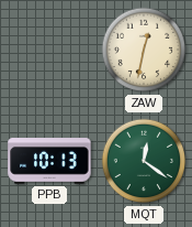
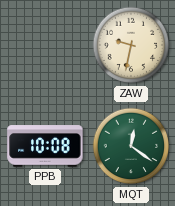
ZAW: 12:32 -> 9:32
PPB: 10:13 -> 10:08
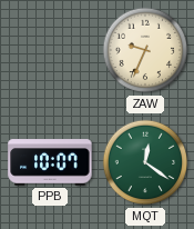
ZAW: 9:32 -> 9:34
PPB: 10:08 -> 10:07
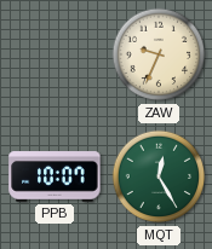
MQT: 12:21 -> 12:25
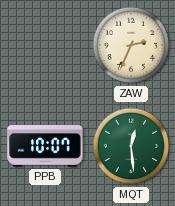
ZAW: 9:34 -> 2:34
MQT: 12:25 -> 12:29
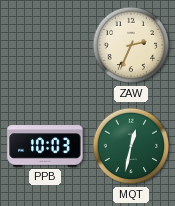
PPB: 10:07 -> 10:03
MQT: 12:29 -> 12:32
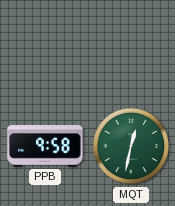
ZAW: 2:34 -> none
PPB: 10:03 -> 9:58
